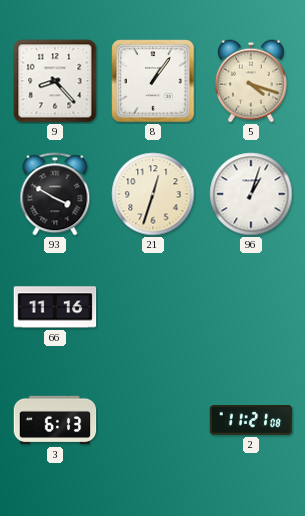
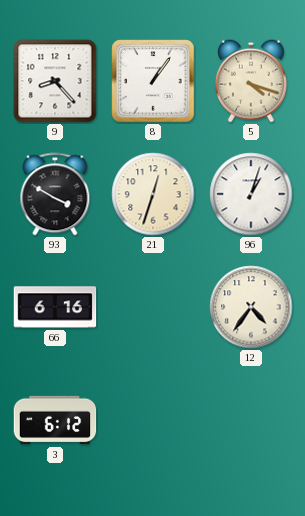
66: 11:16 -> 6:16
12: none -> 4:36
3: 6:13 -> 6:12
2: 11:21 -> none
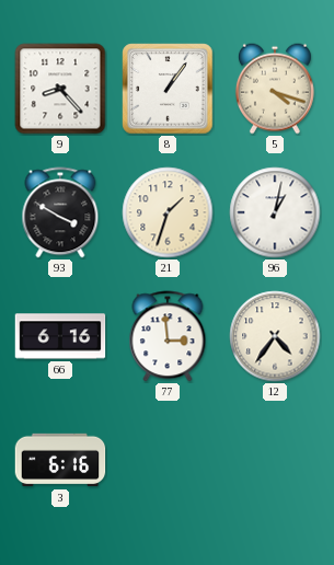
21: 12:33 -> 1:33
96: 1:03 -> 1:02
77: none -> 2:59
3: 6:12 -> 6:16
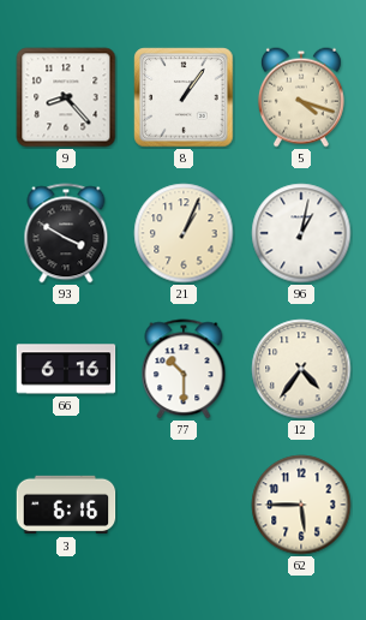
21: 1:33 -> 1:04
77: 2:59 -> 10:30
62: none -> 5:45
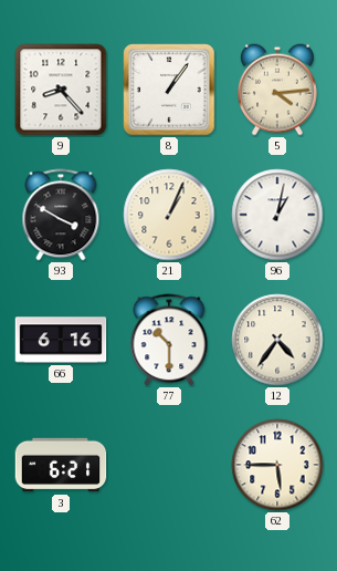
5: 4:18 -> 4:14
3: 6:16 -> 6:21
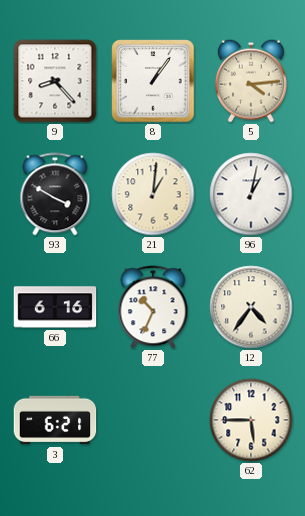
21: 1:04 -> 1:01
77: 10:30 -> 10:34
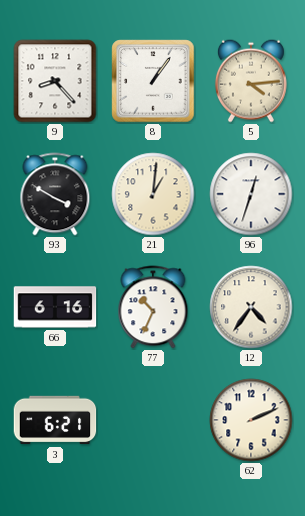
96: 1:02 -> 12:33
62: 5:45 -> 2:11
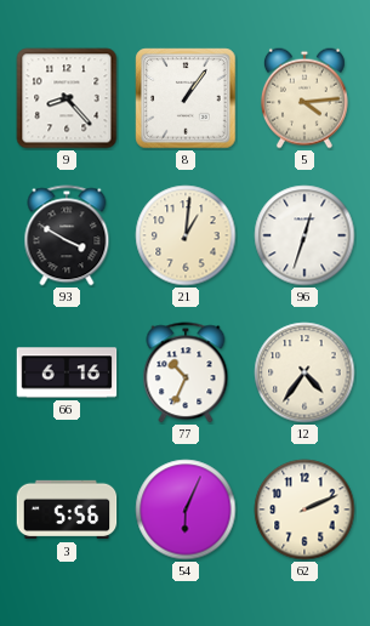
3: 6:21 -> 5:56
54: none -> 6:04
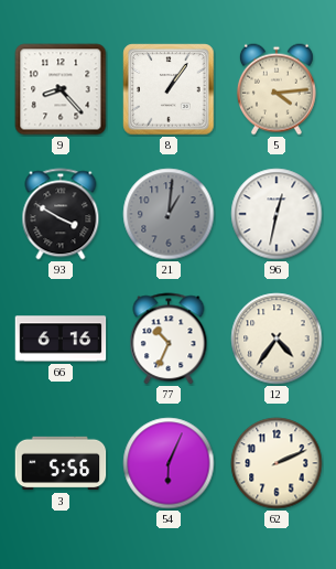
21 dial: cream -> grey
96: 12:33 -> 12:32
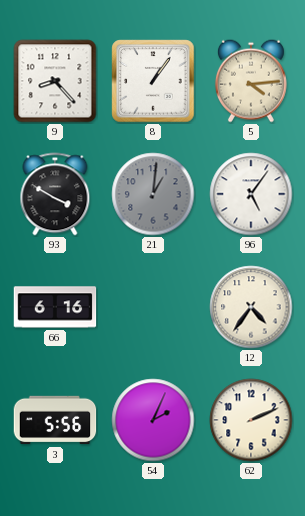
96: 12:32 -> 5:06
77: 10:34 -> none
54: 6:04 -> 2:04
